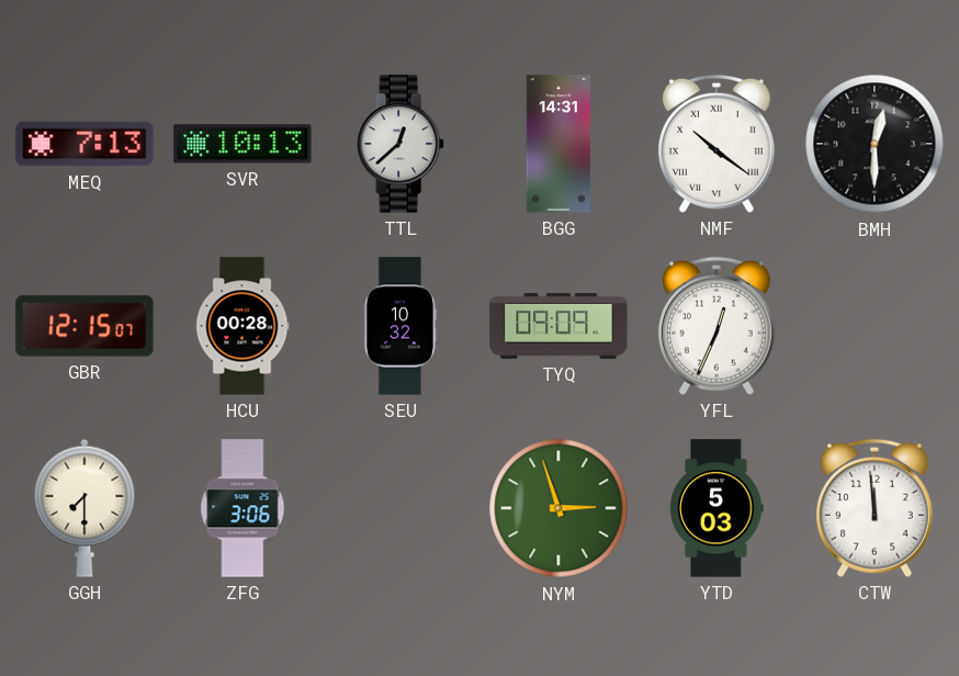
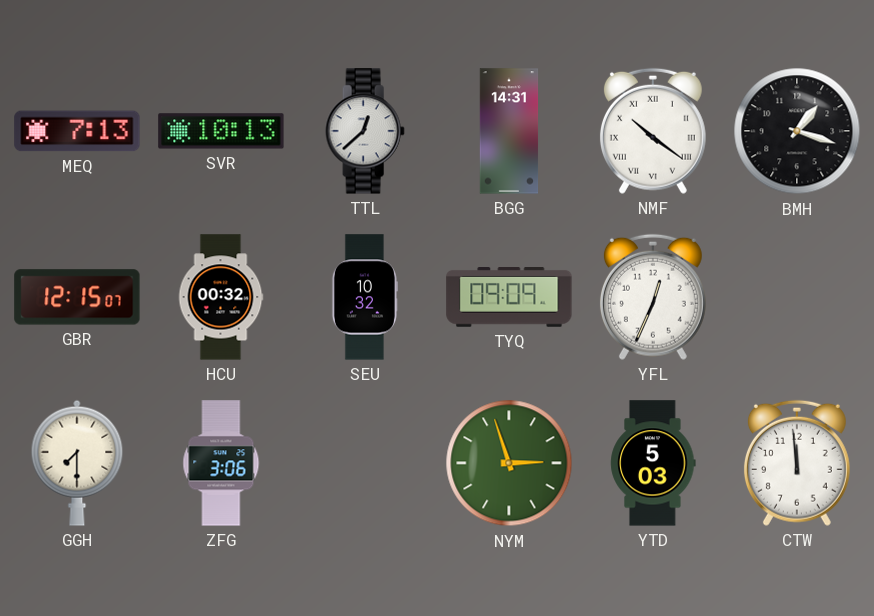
BMH: 12:30 -> 1:18
HCU: 00:28 -> 00:32
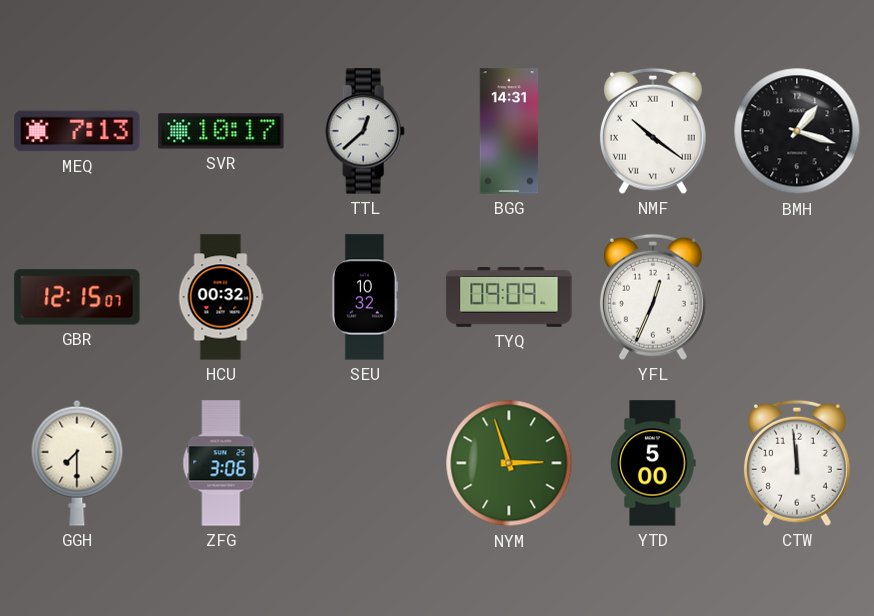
SVR: 10:13 -> 10:17
YTD: 5:03 -> 5:00
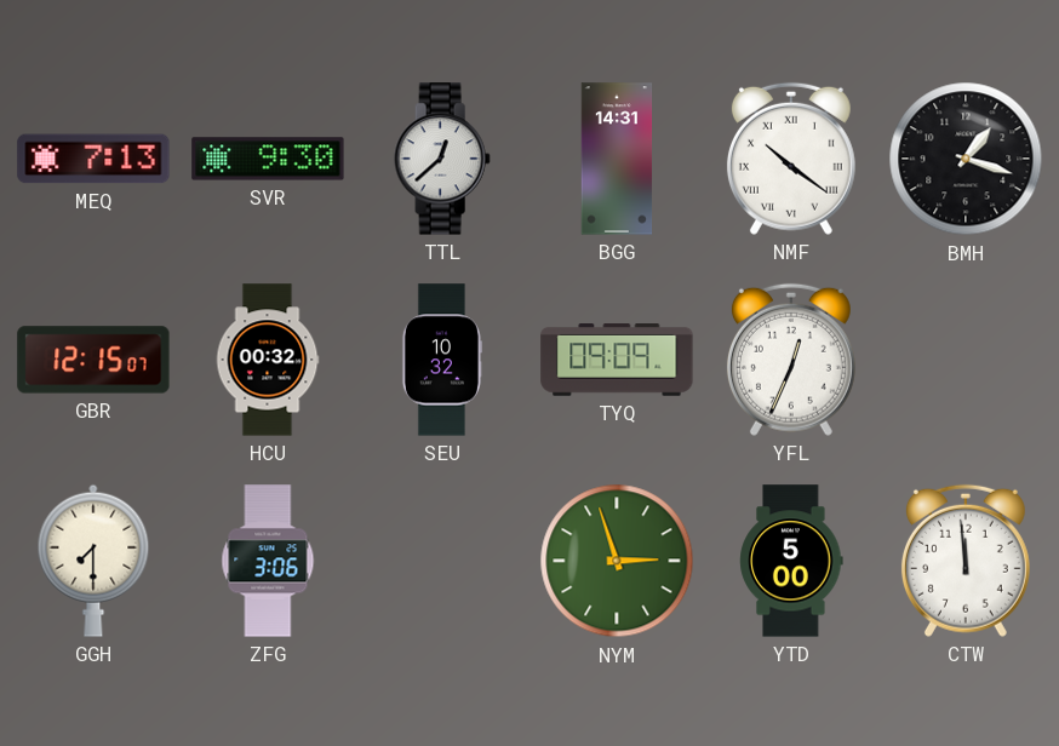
SVR: 10:17 -> 9:30
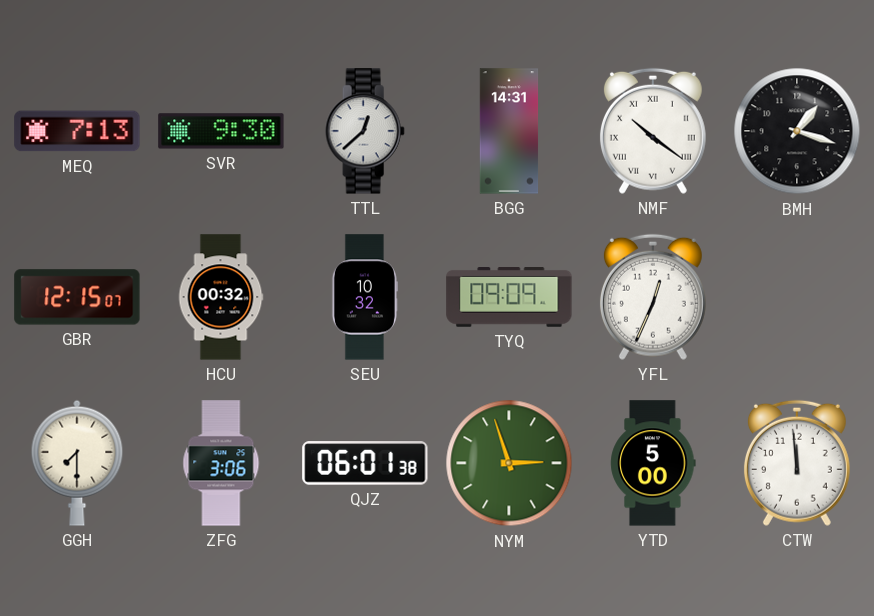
QJZ: none -> 06:01
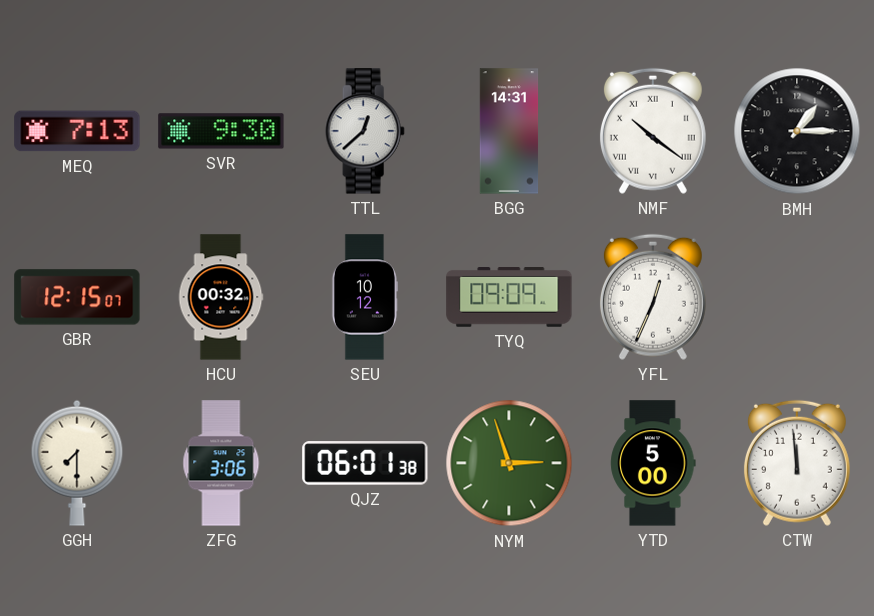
BMH: 1:18 -> 1:15
SEU: 10:32 -> 10:12
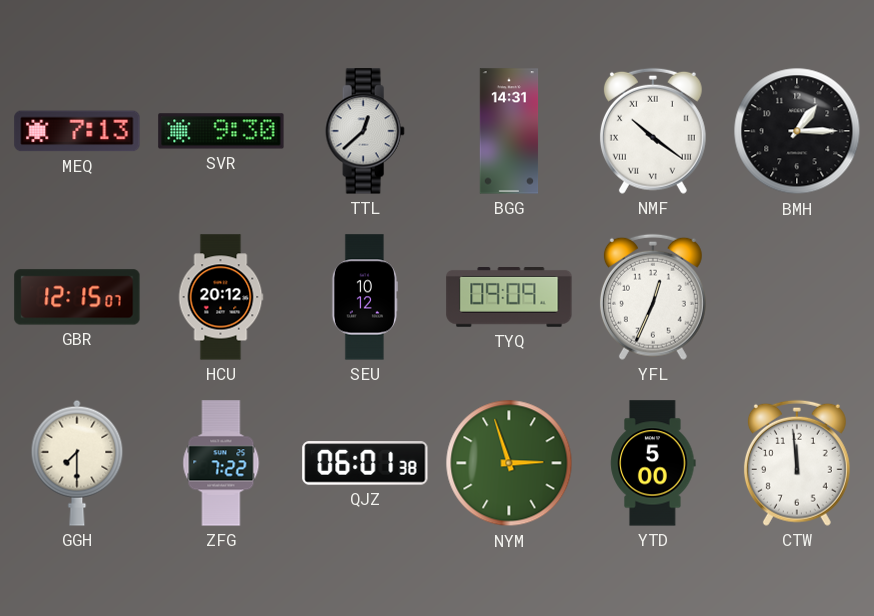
HCU: 00:32 -> 20:12
ZFG: 3:06 -> 7:22
